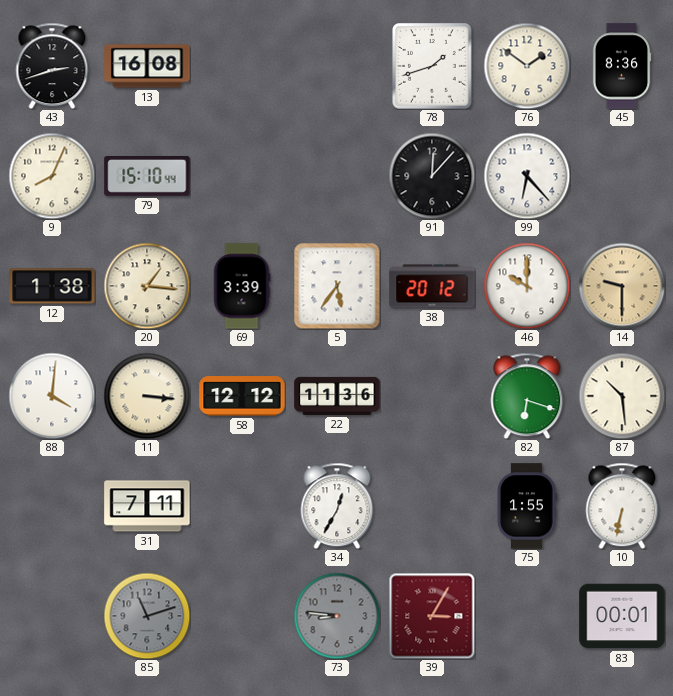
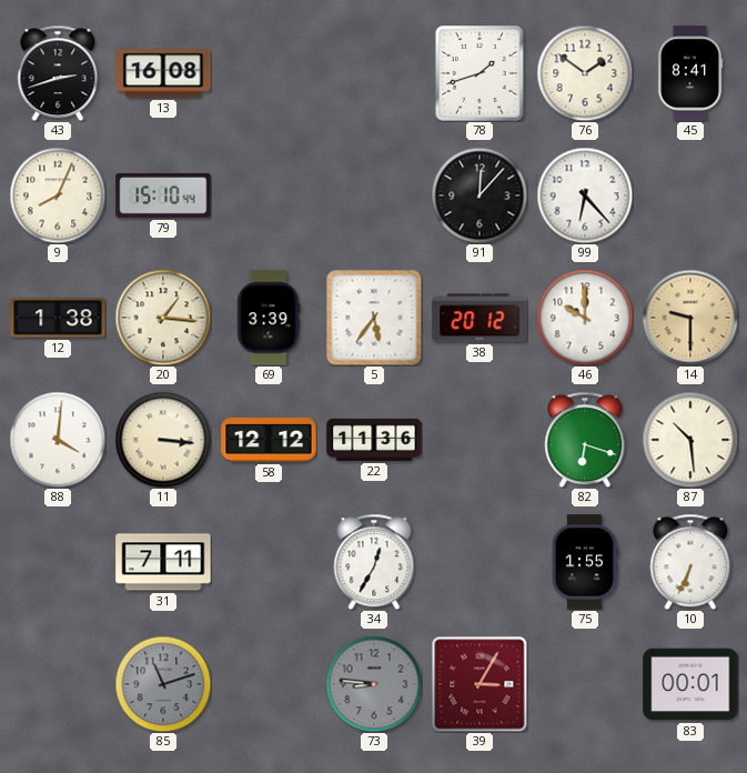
45: 8:36 -> 8:41
10: 6:32 -> 6:34
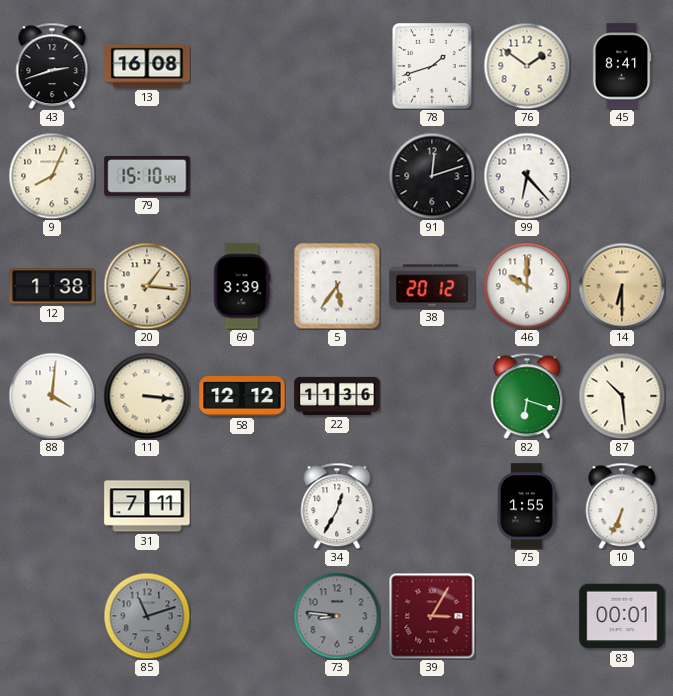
91: 12:07 -> 12:12
14: 9:30 -> 6:30
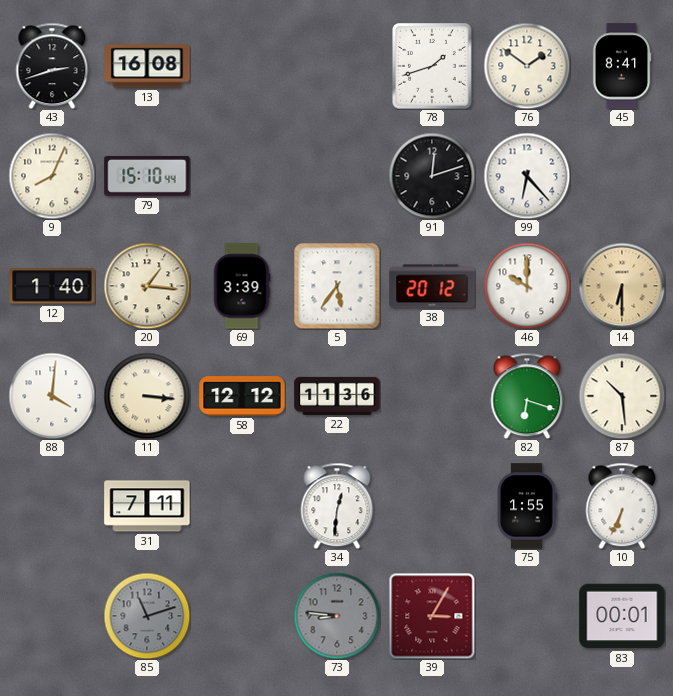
12: 1:38 -> 1:40
34: 12:35 -> 12:31
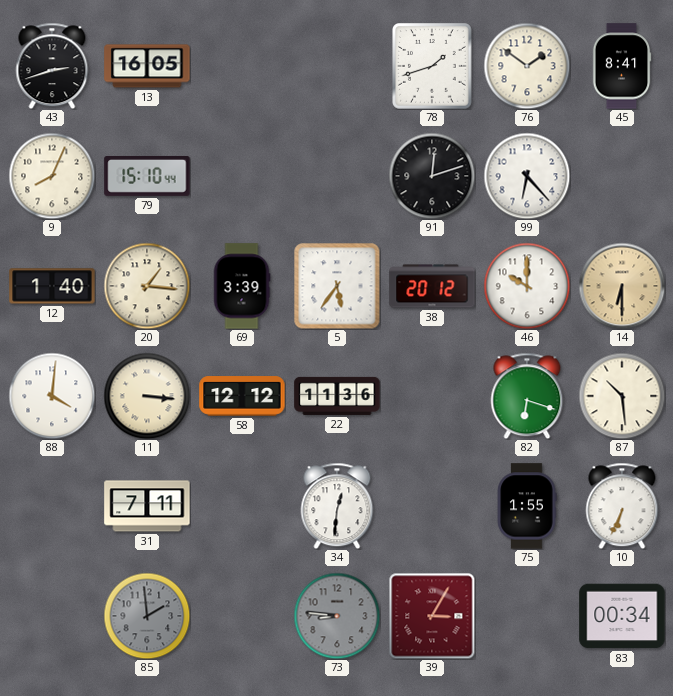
13: 16:08 -> 16:05
85: 11:12 -> 1:59
83: 00:01 -> 00:34
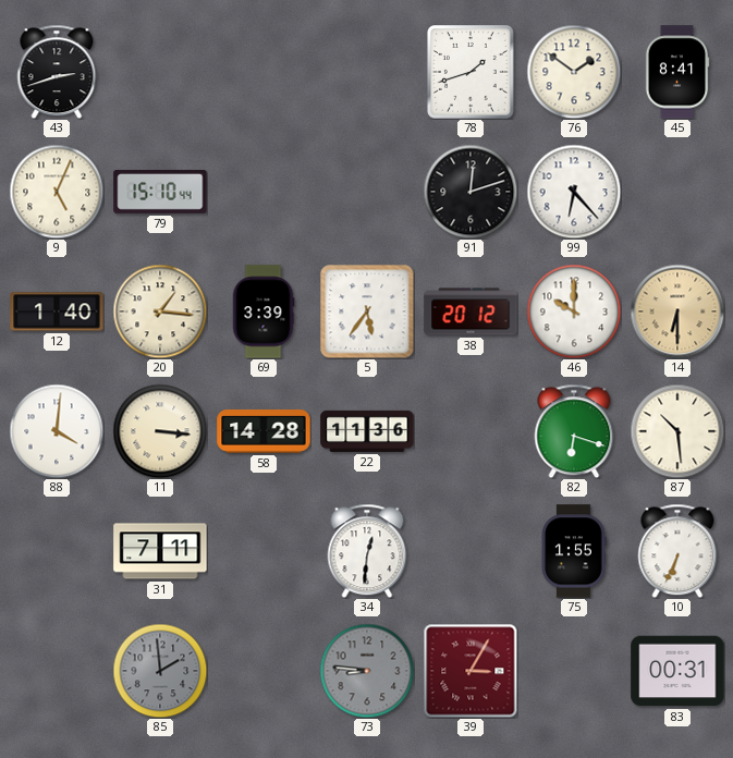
13: 16:05 -> none
9: 8:04 -> 5:04
58: 12:12 -> 14:28
83: 00:34 -> 00:31
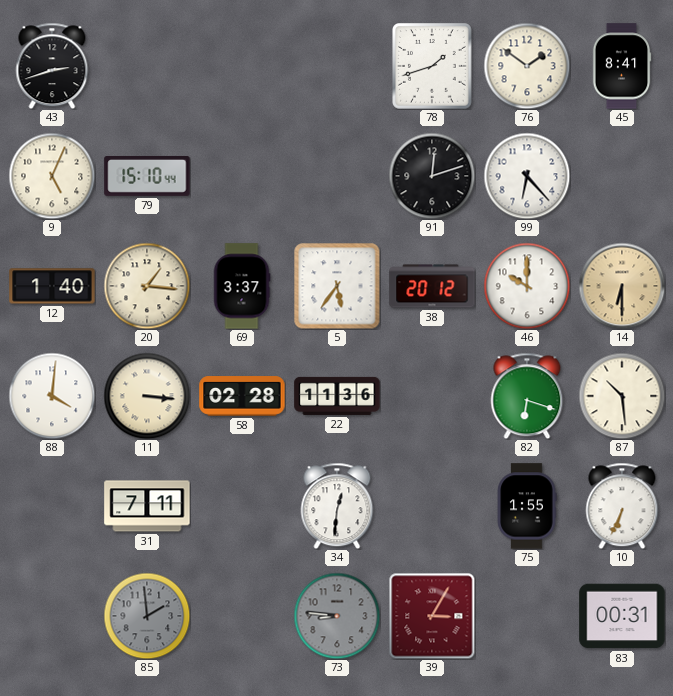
69: 3:39 -> 3:37
58: 14:28 -> 02:28
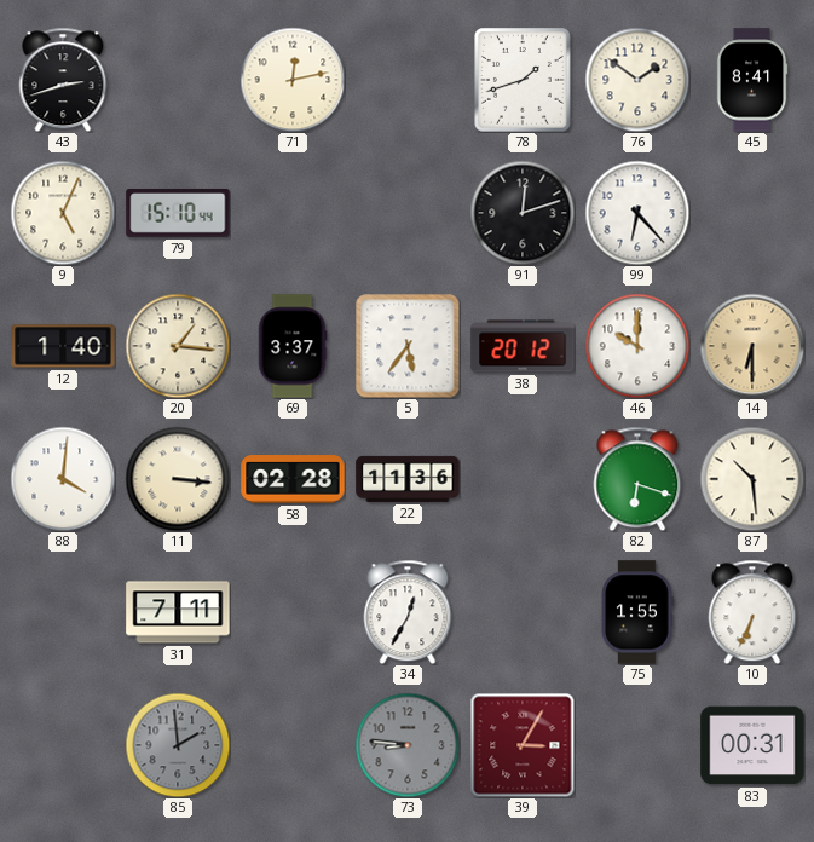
71: none -> 12:13
34: 12:31 -> 12:35
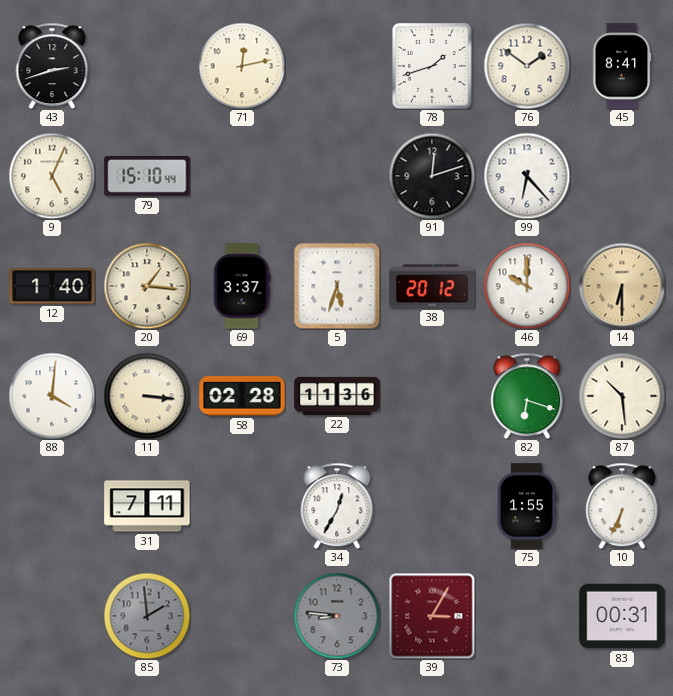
5: 5:36 -> 5:33
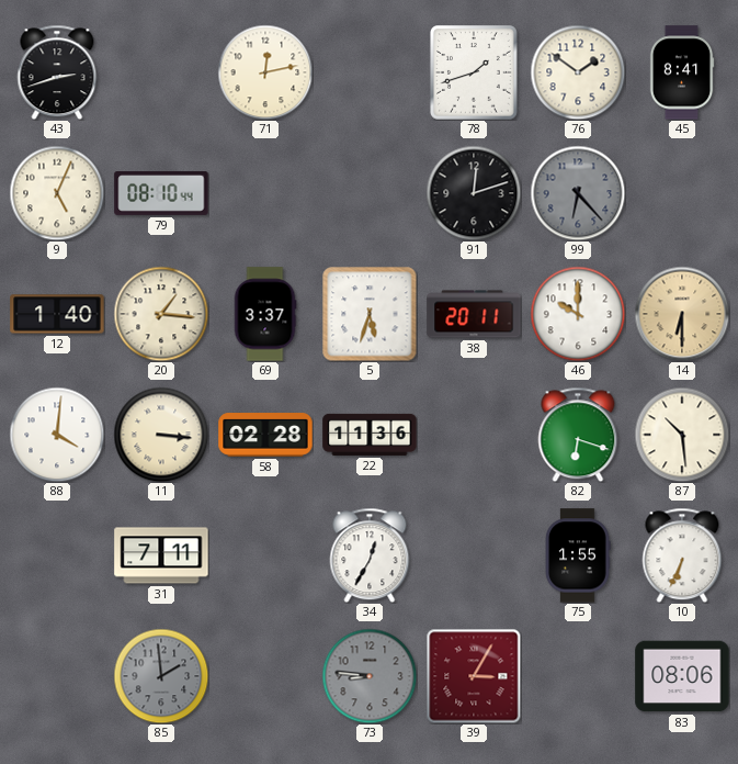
79: 15:10 -> 08:10
99 dial: white -> grey
38: 20:12 -> 20:11
83: 00:31 -> 08:06
